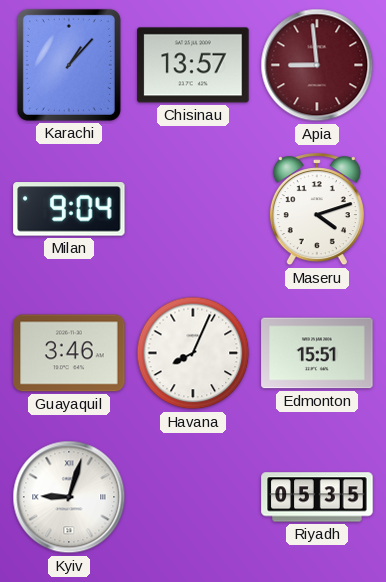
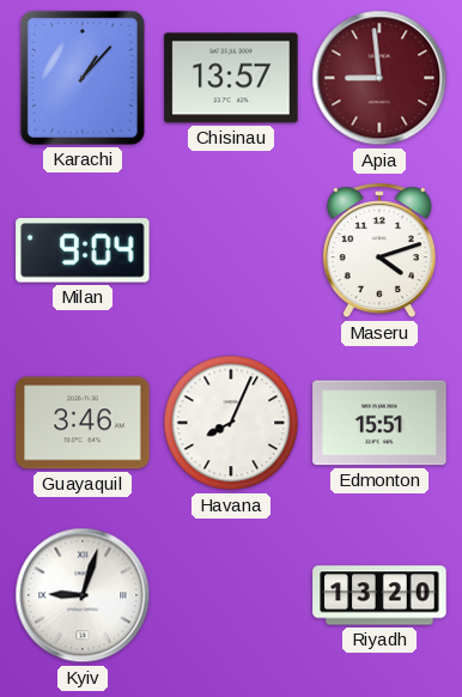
Riyadh: 05:35 -> 13:20
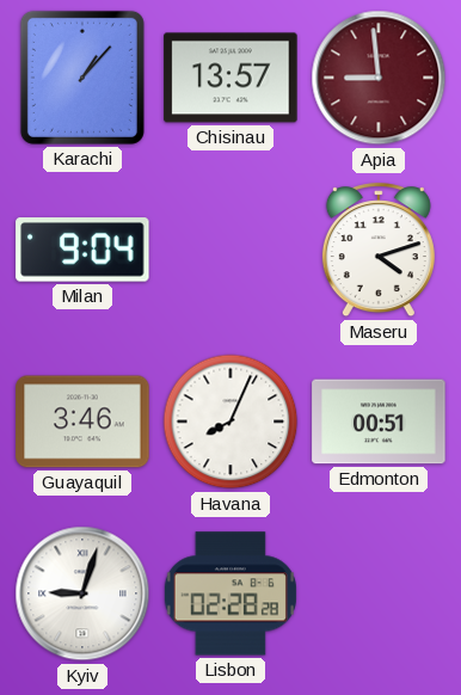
Edmonton: 15:51 -> 00:51
Lisbon: none -> 02:28
Riyadh: 13:20 -> none
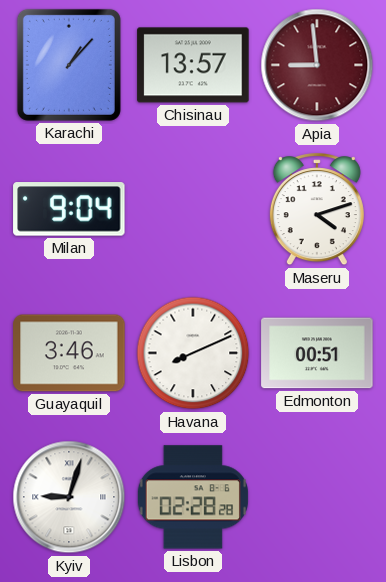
Havana: 8:04 -> 8:11
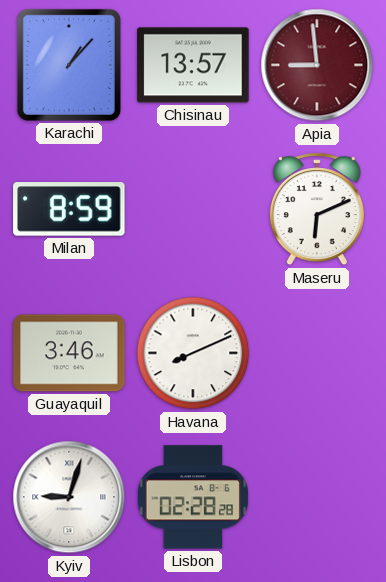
Milan: 9:04 -> 8:59
Maseru: 4:12 -> 6:11
Edmonton: 00:51 -> none
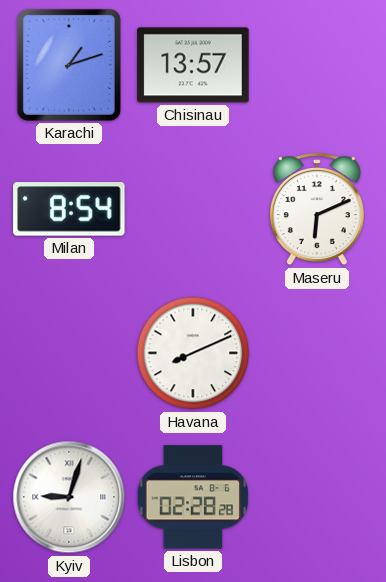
Karachi: 1:07 -> 1:12
Apia: 8:59 -> none
Milan: 8:59 -> 8:54
Guayaquil: 3:46 -> none
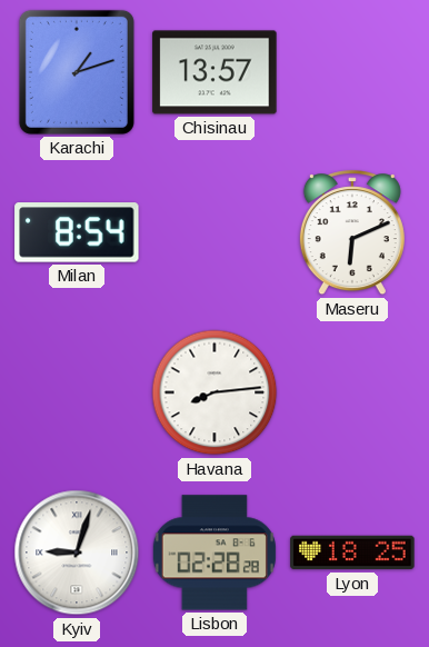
Havana: 8:11 -> 8:14
Lyon: none -> 18:25
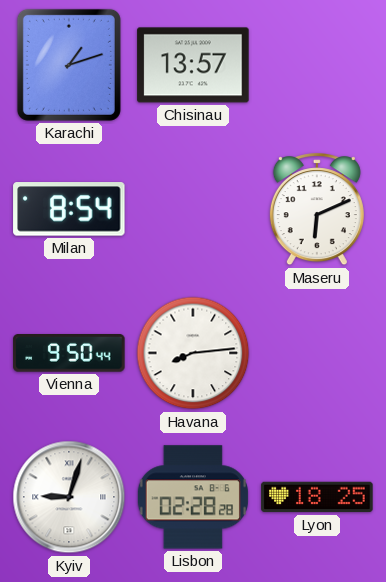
Vienna: none -> 9:50
